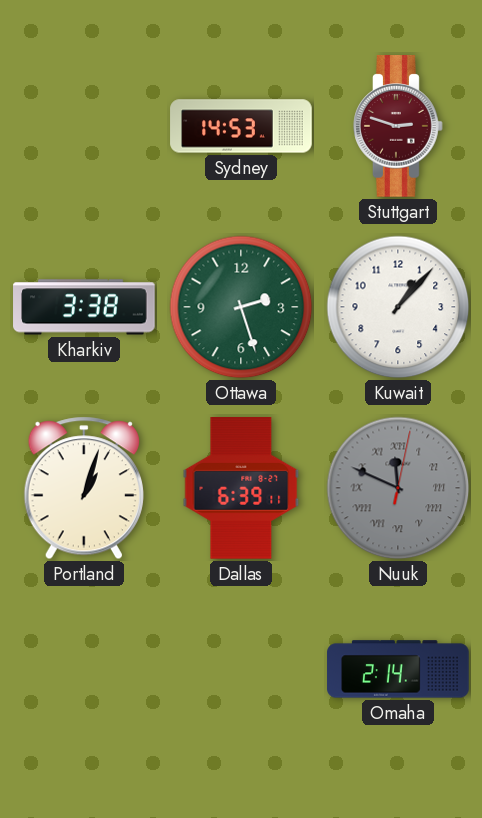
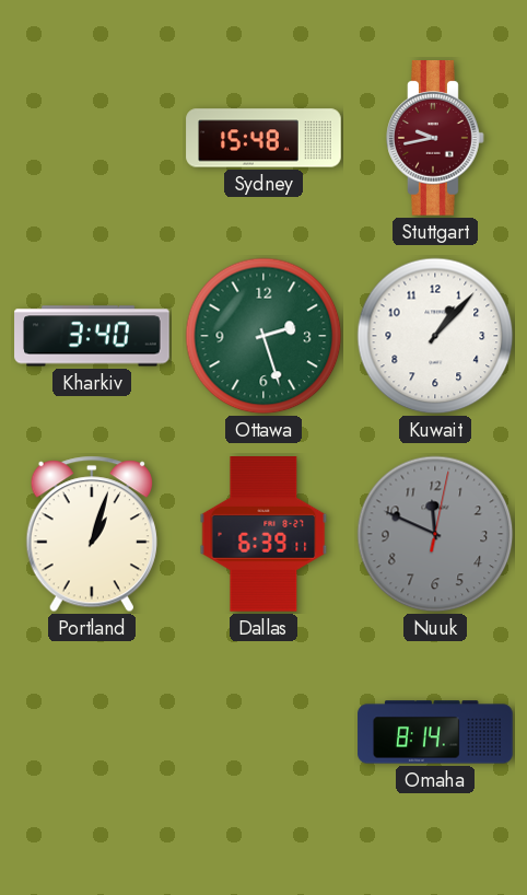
Sydney: 14:53 -> 15:48
Stuttgart: 2:48 -> 9:43
Kharkiv: 3:38 -> 3:40
Nuuk numerals: Roman -> Arabic
Omaha: 2:14 -> 8:14
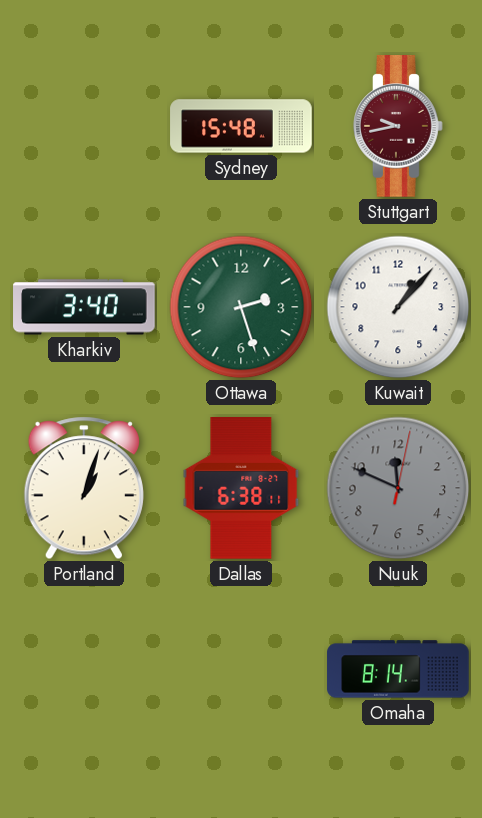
Dallas: 6:39 -> 6:38
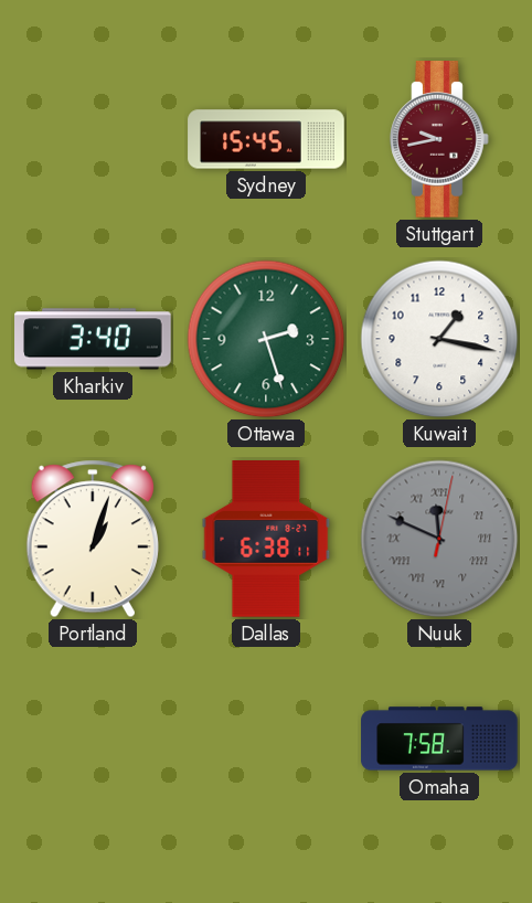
Sydney: 15:48 -> 15:45
Kuwait: 1:07 -> 1:17
Nuuk numerals: Arabic -> Roman
Omaha: 8:14 -> 7:58
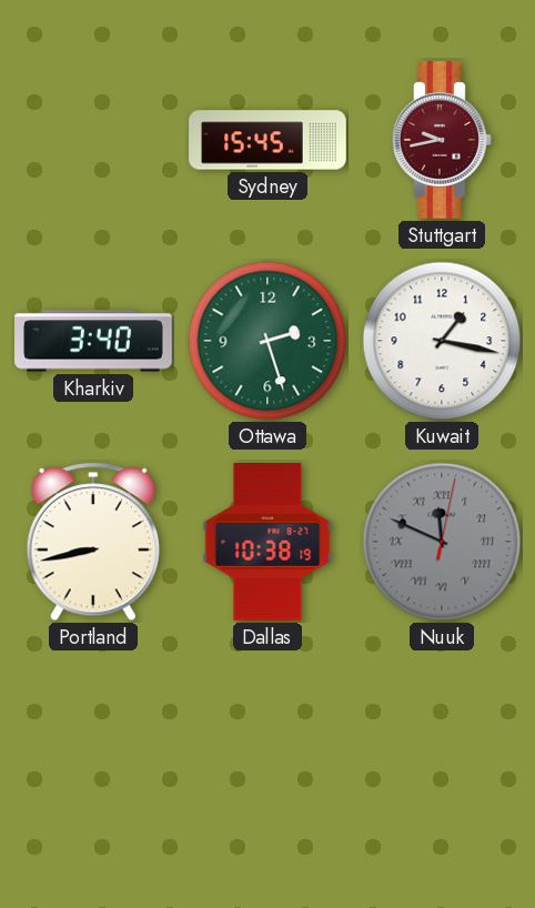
Portland: 1:03 -> 8:43
Dallas: 6:38 -> 10:38
Omaha: 7:58 -> none
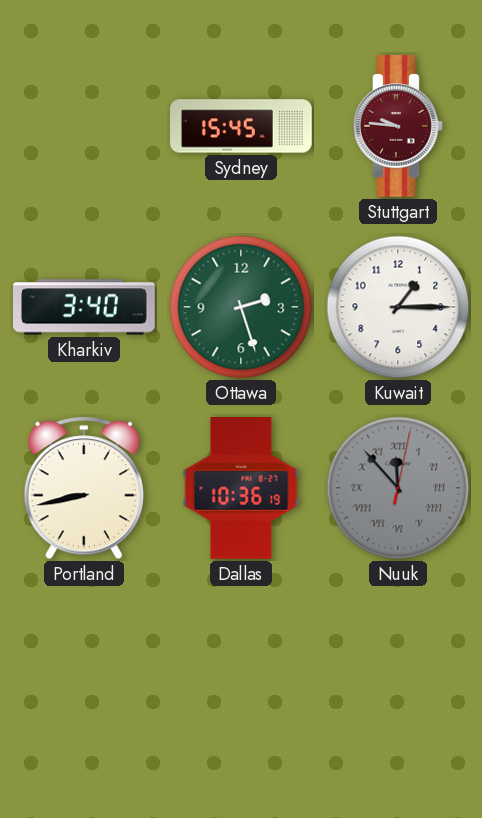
Stuttgart: 9:43 -> 9:46
Kuwait: 1:17 -> 1:15
Dallas: 10:38 -> 10:36
Nuuk: 11:49 -> 11:53
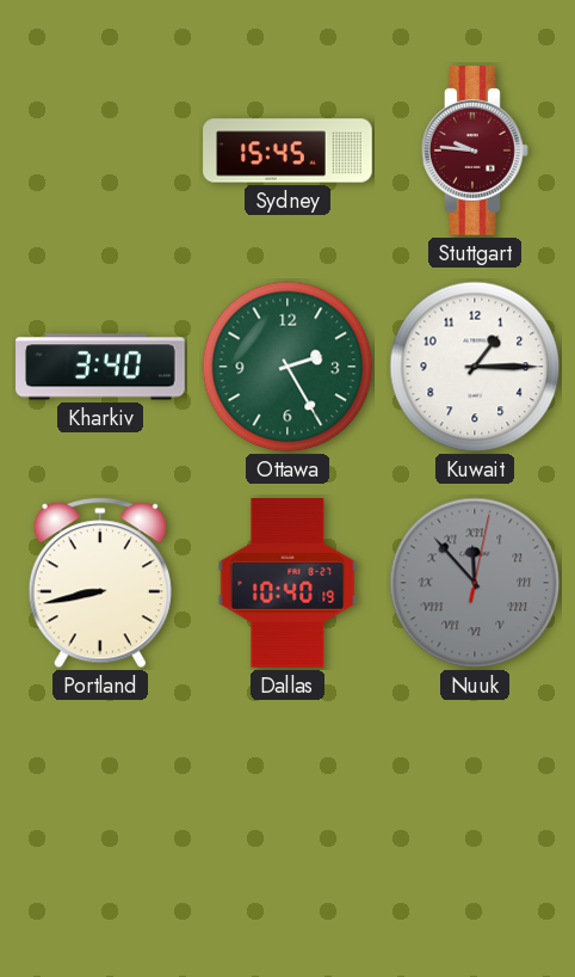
Ottawa: 2:27 -> 2:25
Dallas: 10:36 -> 10:40
